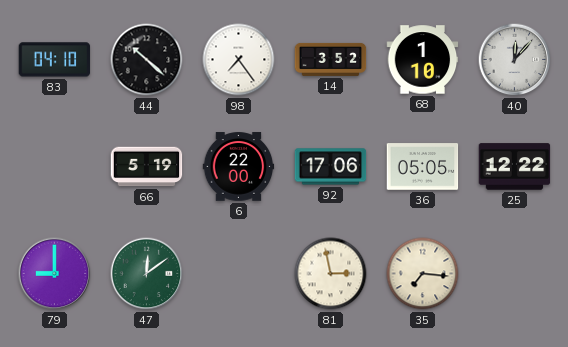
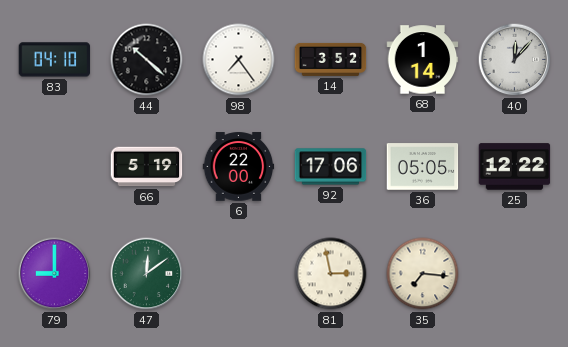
68: 1:10 -> 1:14
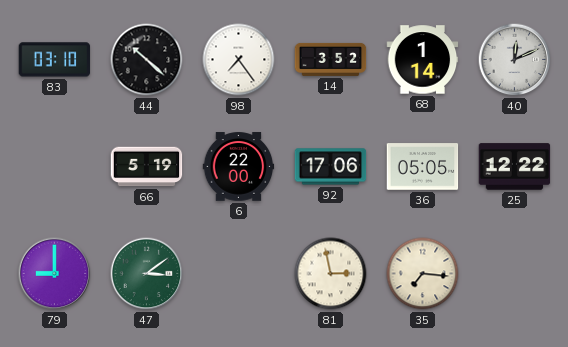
83: 04:10 -> 03:10
40: 12:07 -> 12:11
47: 12:09 -> 3:09
